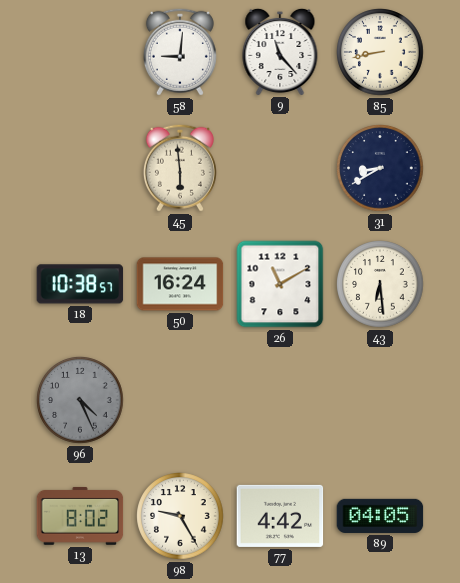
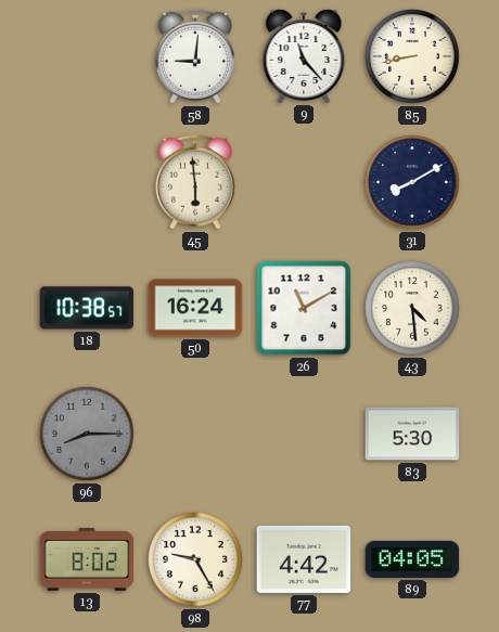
31: 8:40 -> 8:10
43: 6:29 -> 4:29
96: 4:26 -> 8:15
83: none -> 5:30
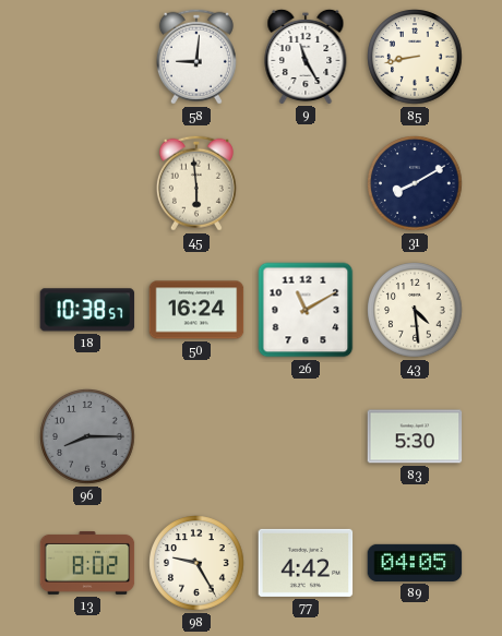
9: 11:23 -> 11:25
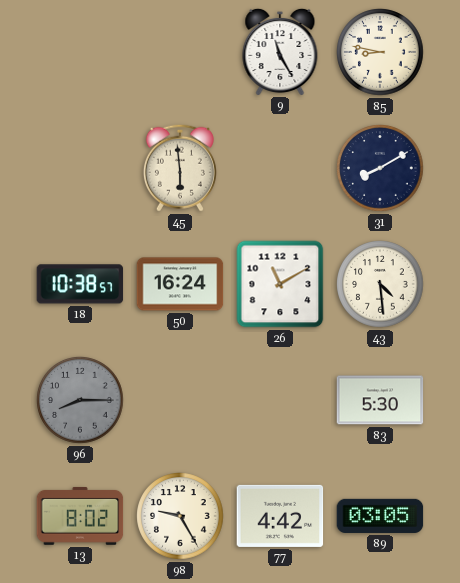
58: 9:01 -> none
85: 8:43 -> 8:47
89: 04:05 -> 03:05
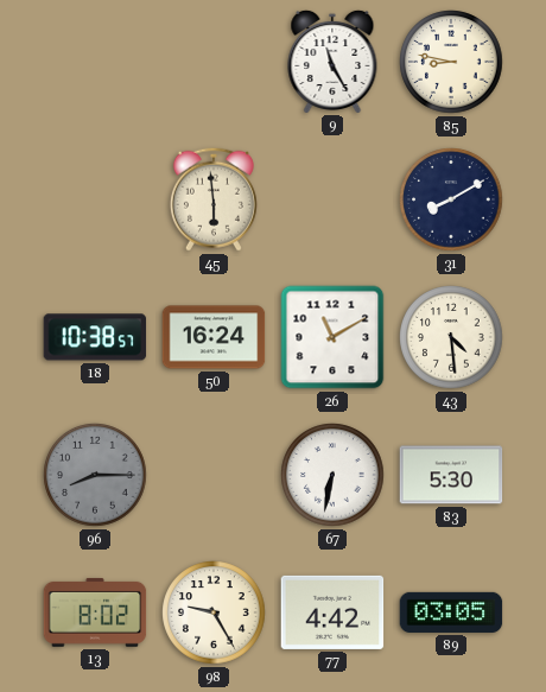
67: none -> 6:32
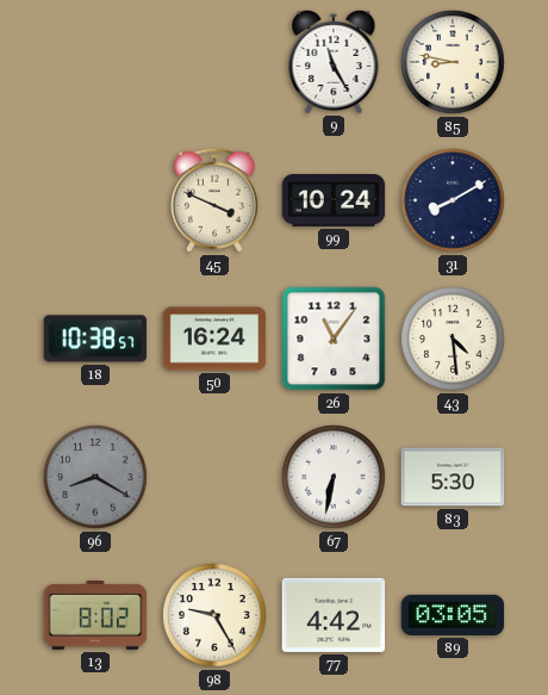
45: 5:59 -> 3:49
99: none -> 10:24
26: 11:10 -> 11:06
96: 8:15 -> 8:20
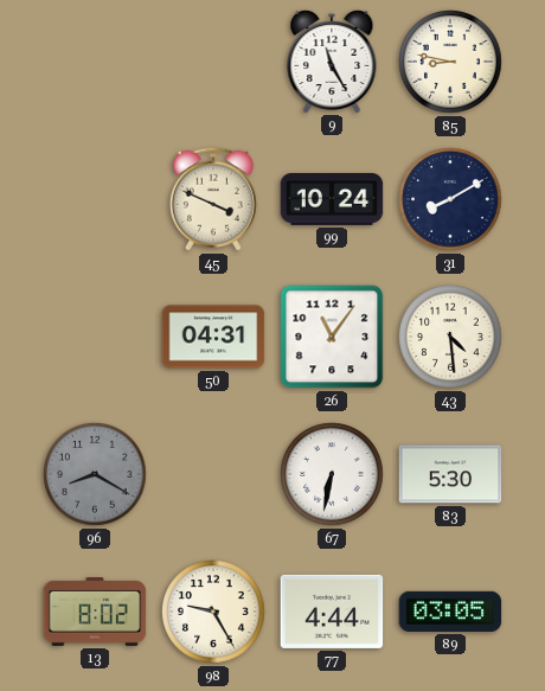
18: 10:38 -> none
50: 16:24 -> 04:31
77: 4:42 -> 4:44
